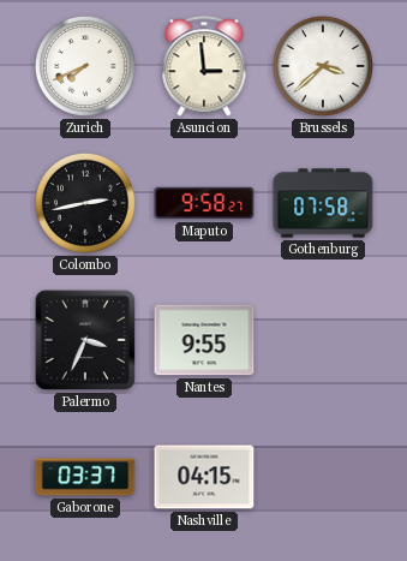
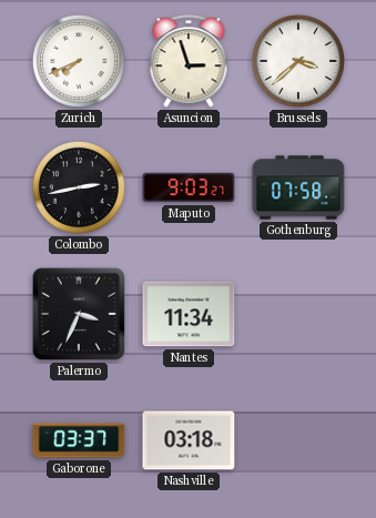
Asuncion: 2:59 -> 2:57
Maputo: 9:58 -> 9:03
Nantes: 9:55 -> 11:34
Nashville: 04:15 -> 03:18
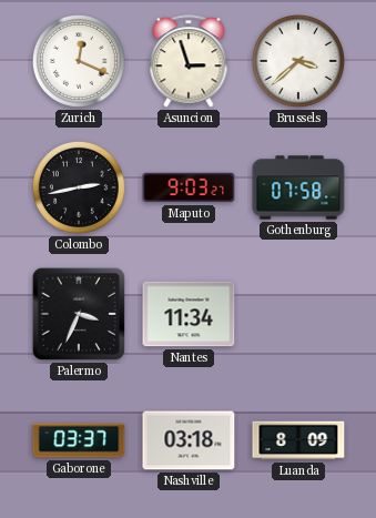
Zurich: 7:41 -> 12:19
Luanda: none -> 8:09
